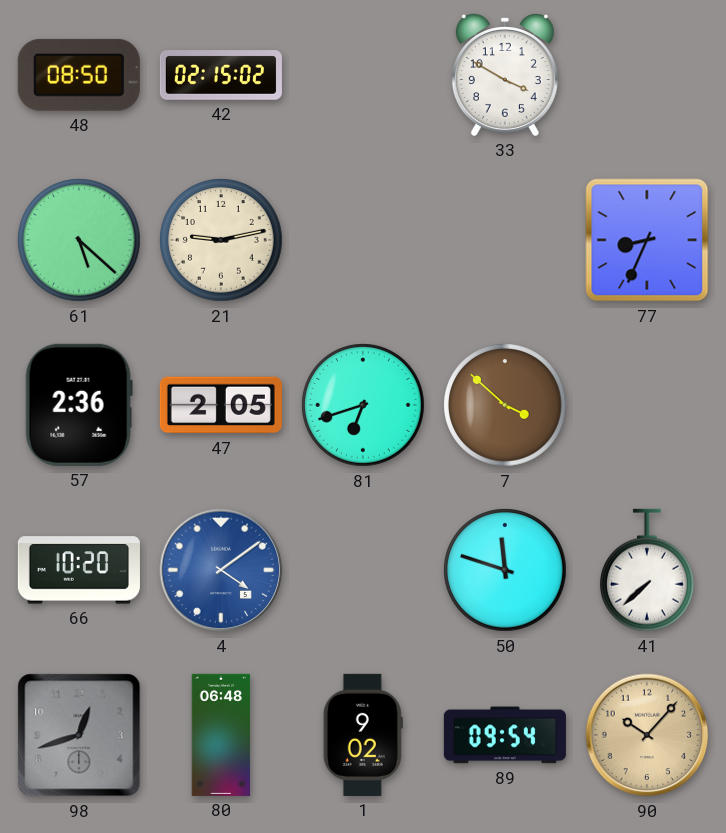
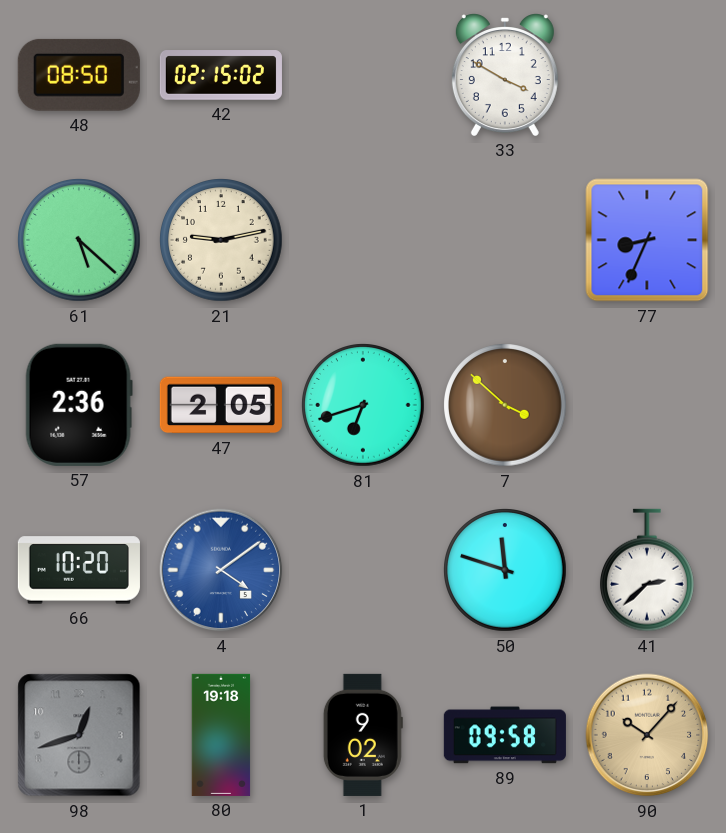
41: 7:38 -> 2:38
80: 06:48 -> 19:18
89: 09:54 -> 09:58
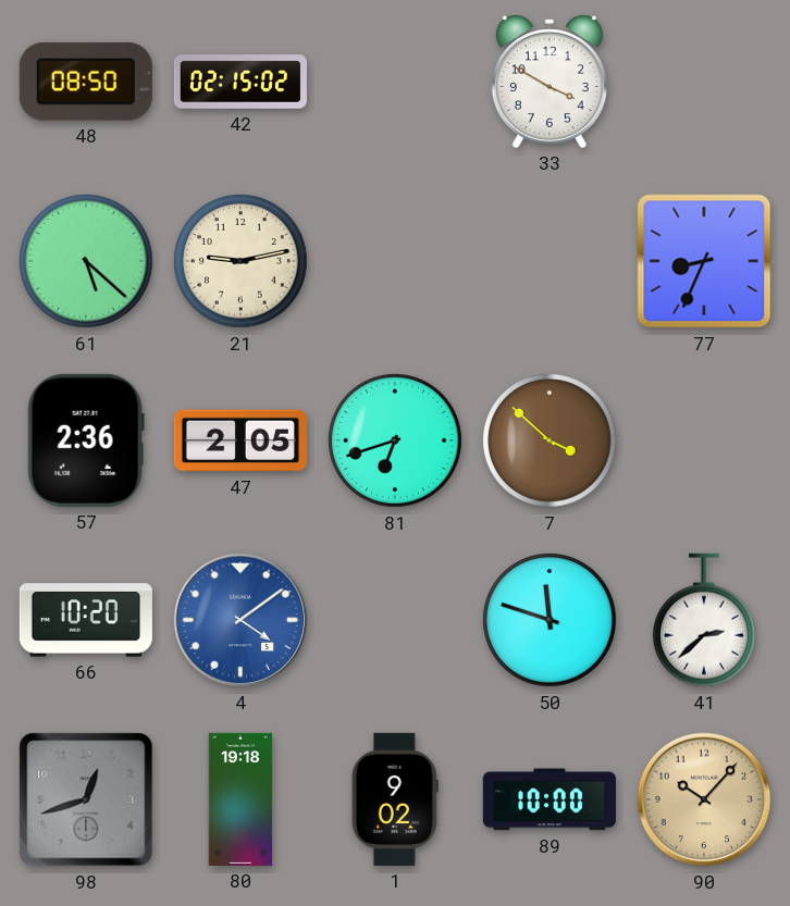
89: 09:58 -> 10:00
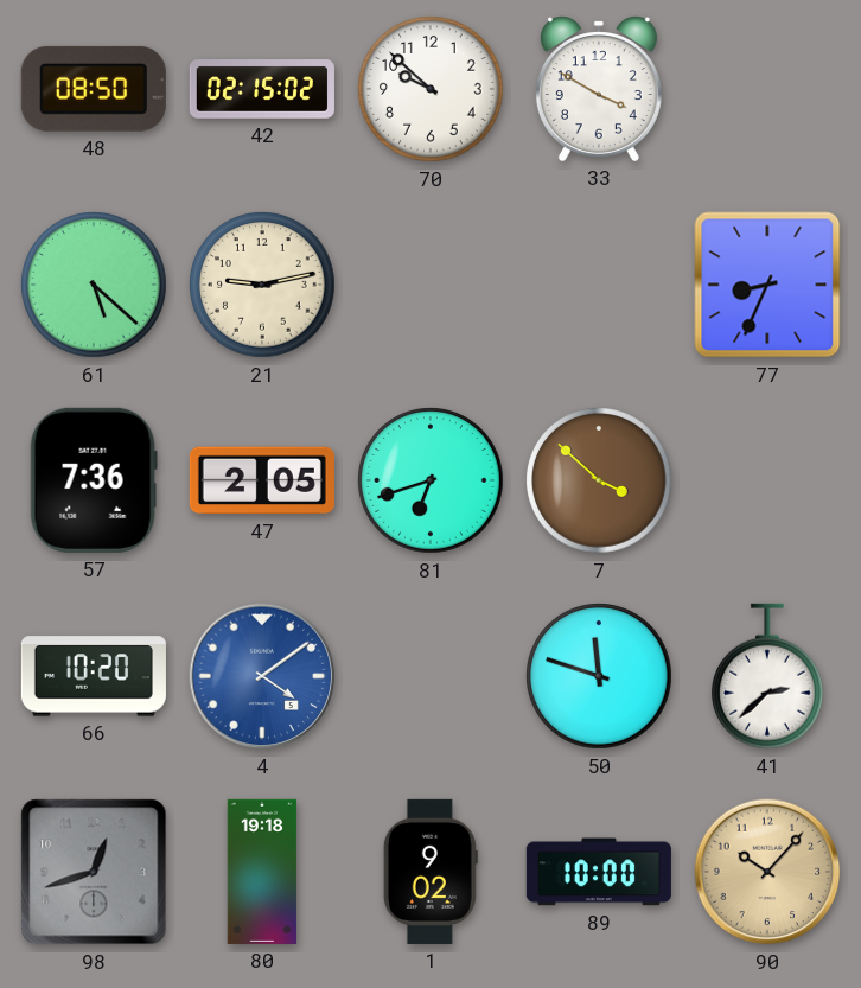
70: none -> 9:52
57: 2:36 -> 7:36
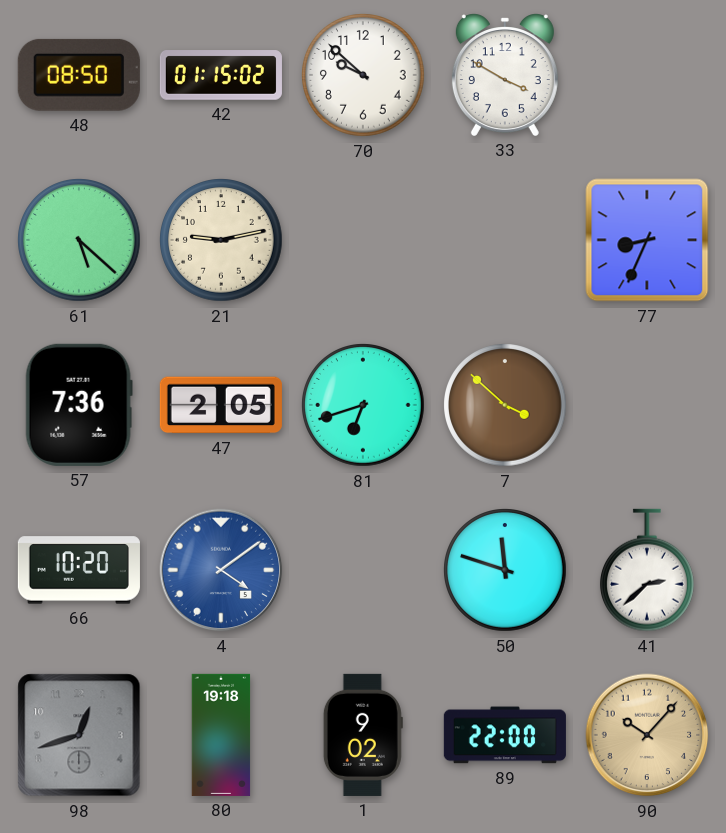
42: 02:15 -> 01:15
89: 10:00 -> 22:00
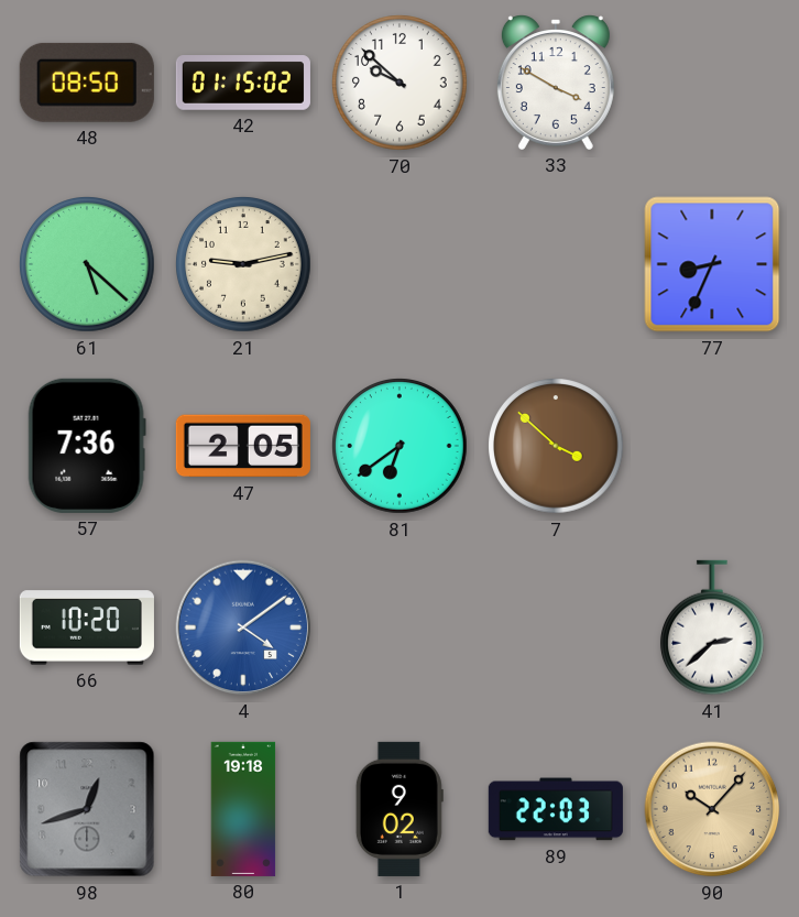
81: 6:42 -> 6:39
50: 11:48 -> none
89: 22:00 -> 22:03
